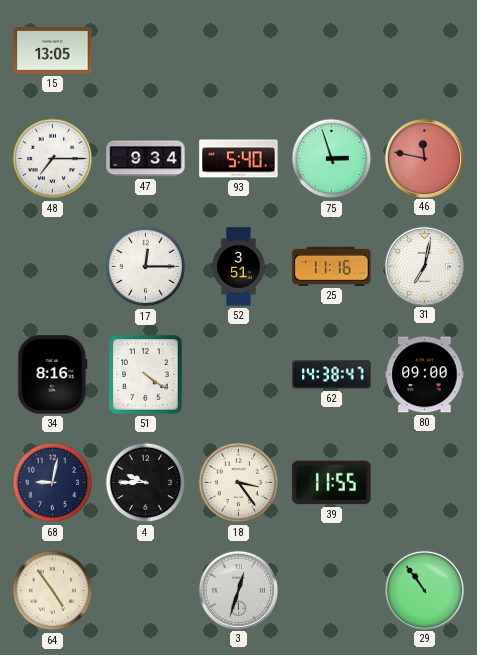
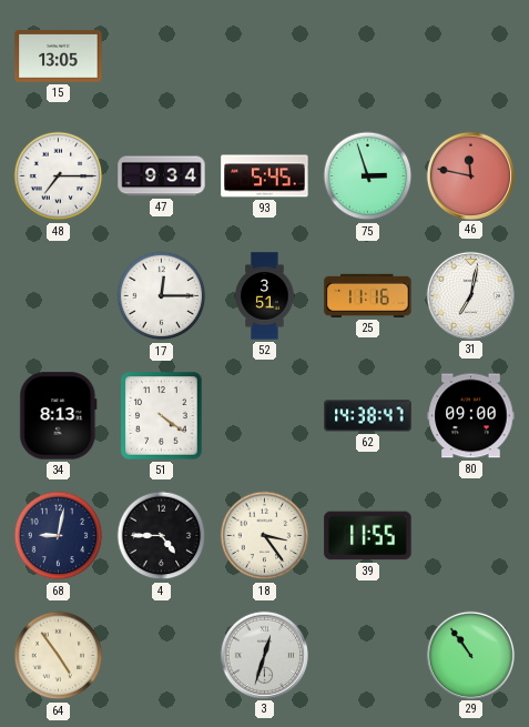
93: 5:40 -> 5:45
34: 8:16 -> 8:13
4: 9:45 -> 4:45
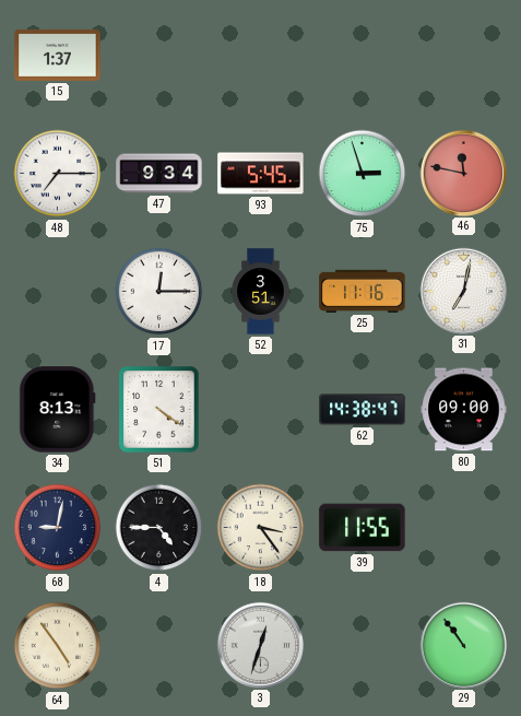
15: 13:05 -> 1:37
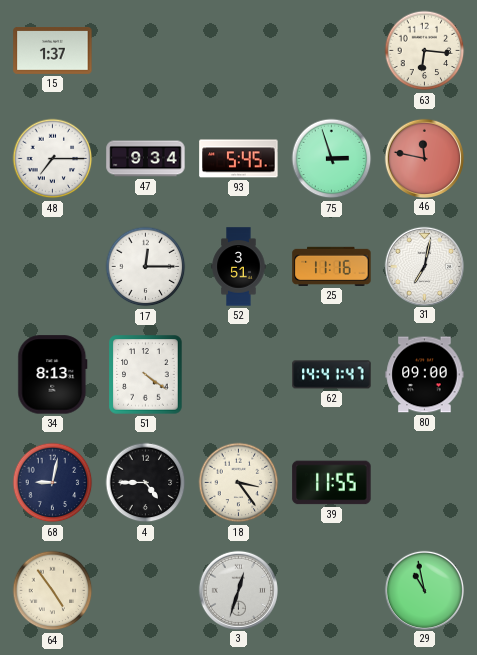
63: none -> 6:16
62: 14:38 -> 14:41
29: 10:54 -> 10:58
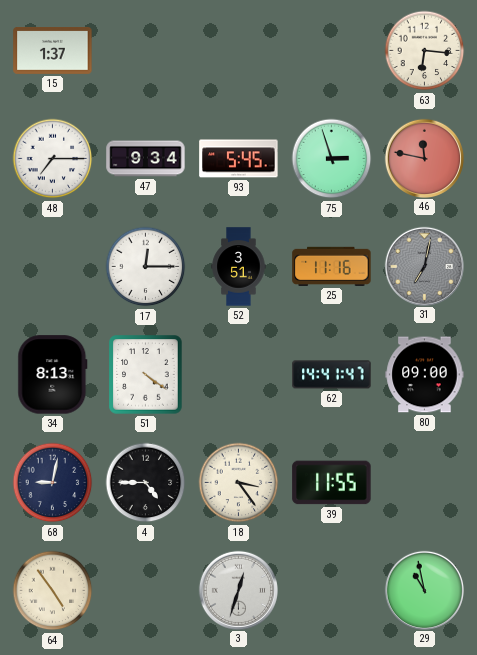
31 dial: white -> grey
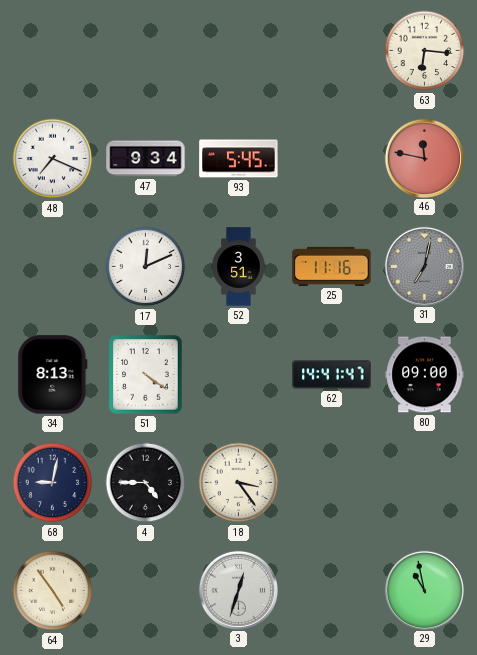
15: 1:37 -> none
48: 7:15 -> 7:19
75: 2:57 -> none
17: 12:15 -> 12:11
39: 11:55 -> none
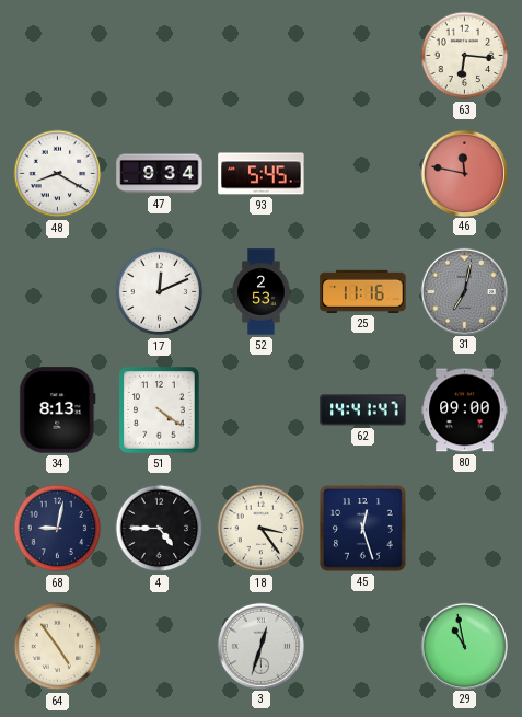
48: 7:19 -> 8:20
52: 3:51 -> 2:53
45: none -> 12:27
